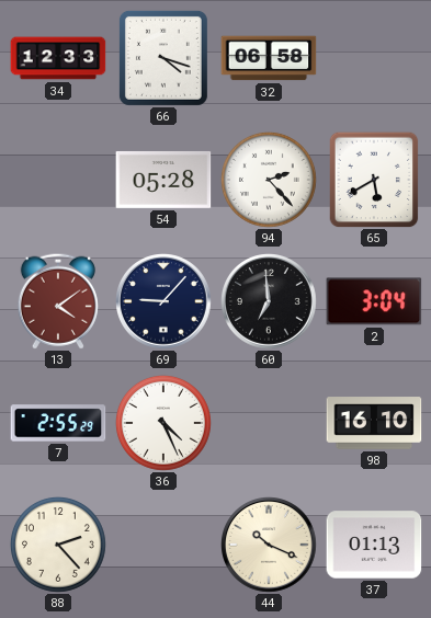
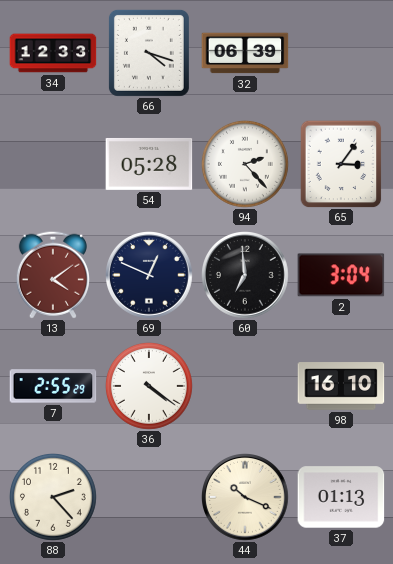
32: 06:58 -> 06:39
65: 5:40 -> 3:06
69: 9:07 -> 12:49
36: 4:26 -> 4:21
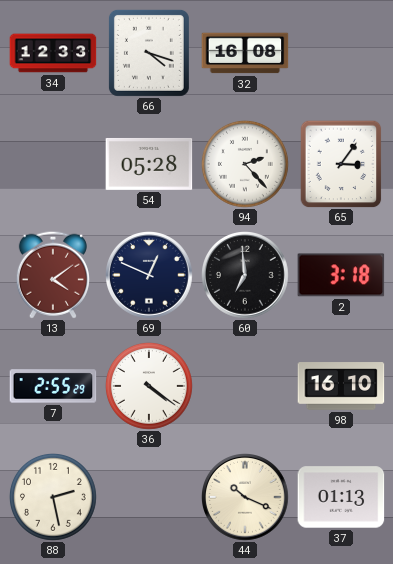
32: 06:39 -> 16:08
2: 3:04 -> 3:18
88: 2:23 -> 2:28
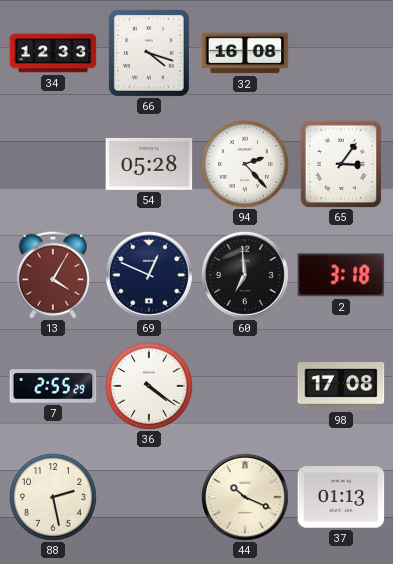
13: 4:09 -> 4:05
98: 16:10 -> 17:08
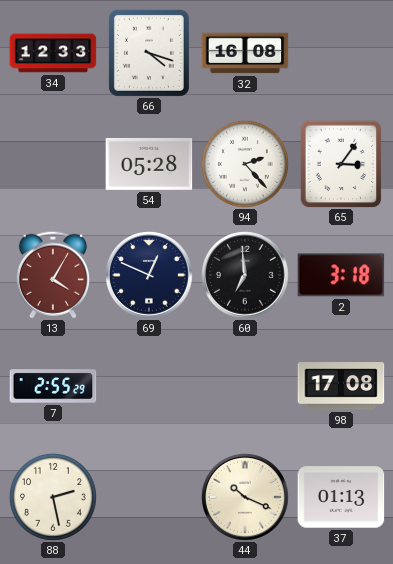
36: 4:21 -> none
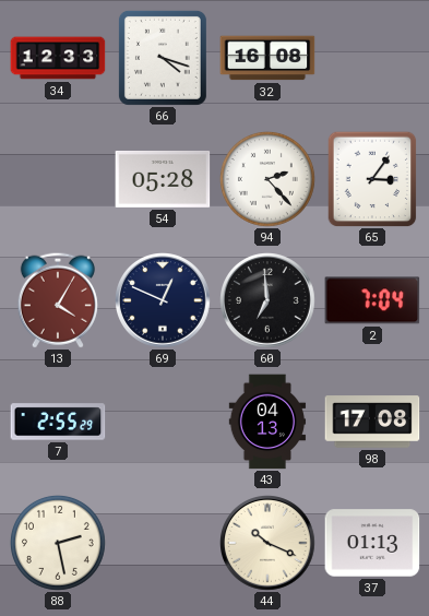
2: 3:18 -> 7:04
43: none -> 04:13
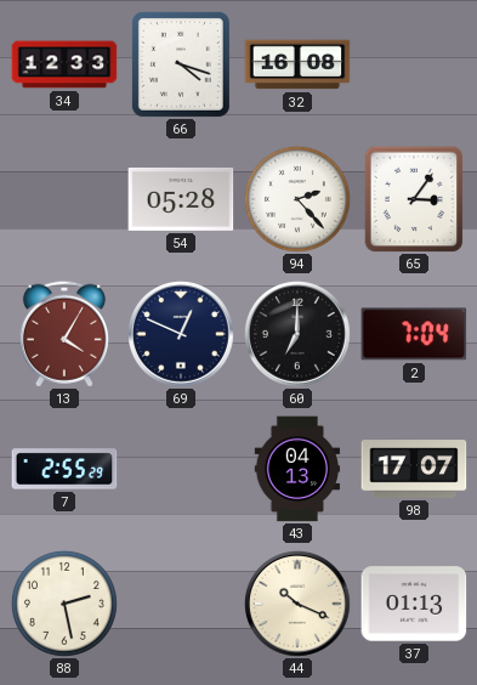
60: 6:59 -> 7:00
98: 17:08 -> 17:07
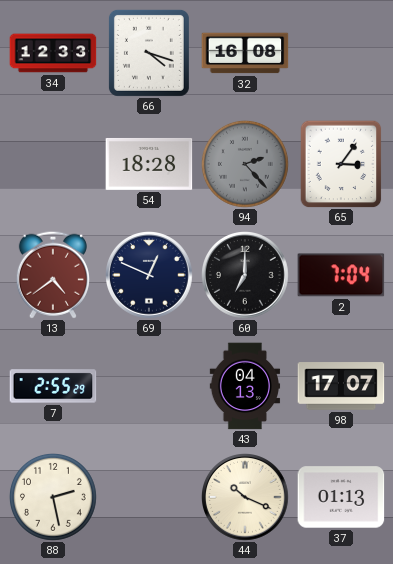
54: 05:28 -> 18:28
94 dial: white -> grey
13: 4:05 -> 4:39
